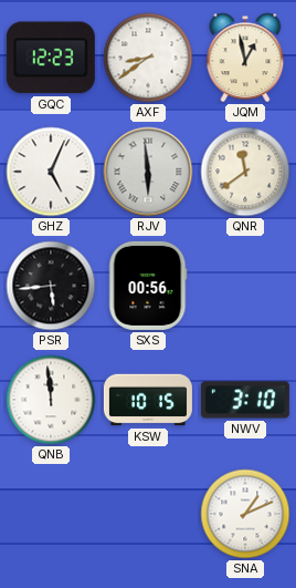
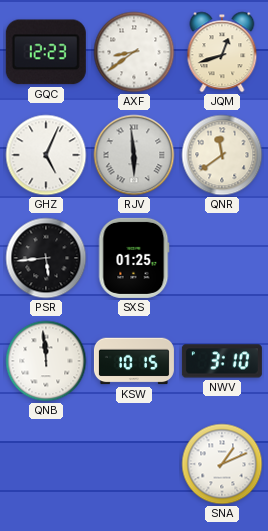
JQM: 12:58 -> 12:42
SXS: 00:56 -> 01:25
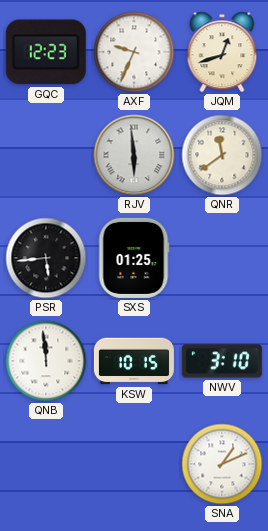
AXF: 8:39 -> 9:34
GHZ: 5:04 -> none
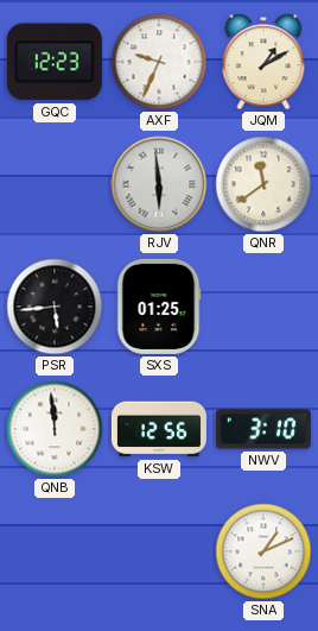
JQM: 12:42 -> 1:10
KSW: 10:15 -> 12:56
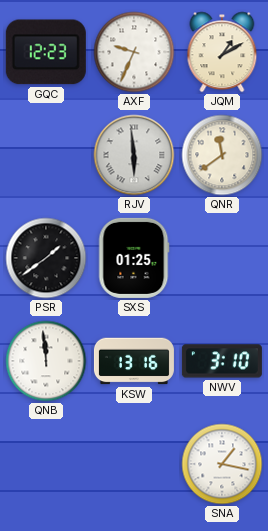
PSR: 5:44 -> 1:39
KSW: 12:56 -> 13:16
SNA: 1:11 -> 1:17
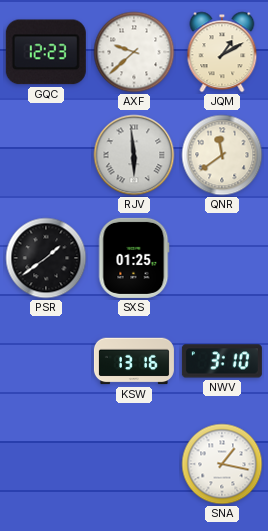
AXF: 9:34 -> 9:38
QNB: 11:59 -> none
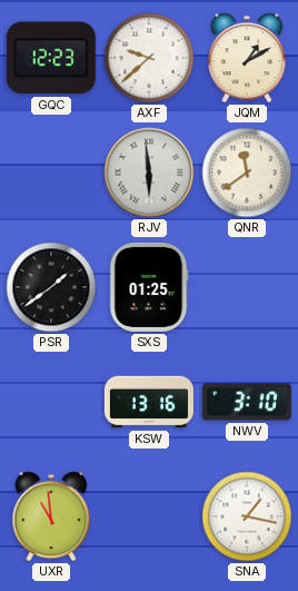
UXR: none -> 10:59
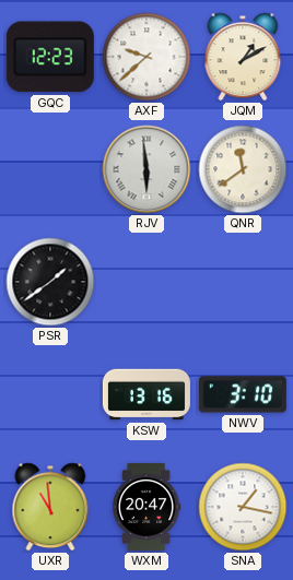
SXS: 01:25 -> none
WXM: none -> 20:47
